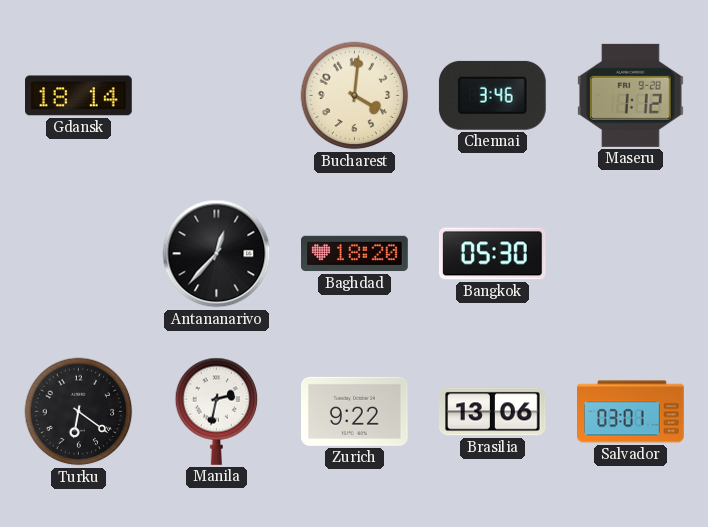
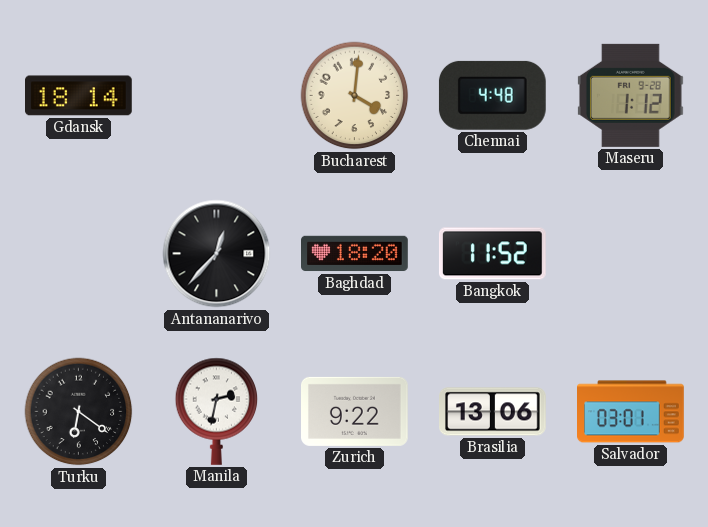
Chennai: 3:46 -> 4:48
Bangkok: 05:30 -> 11:52
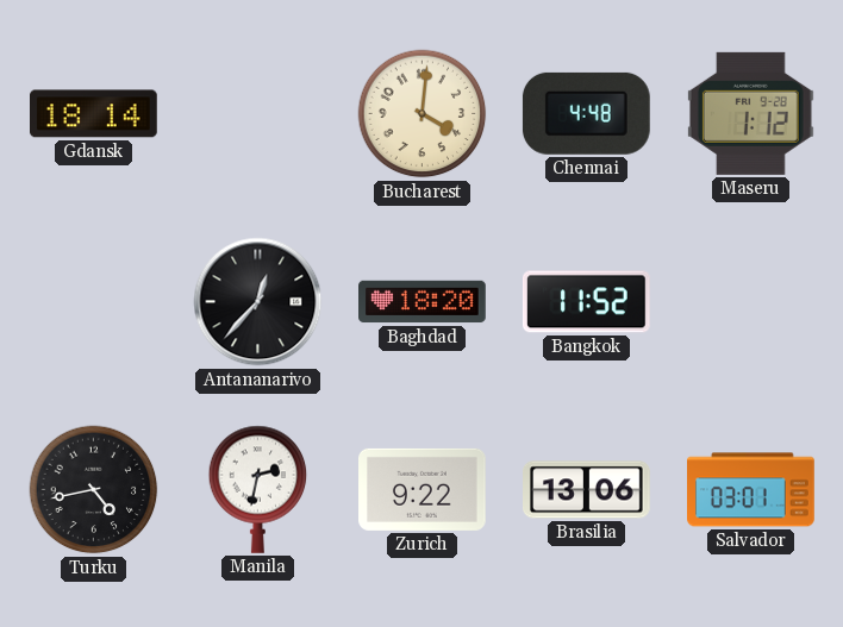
Turku: 6:21 -> 4:43
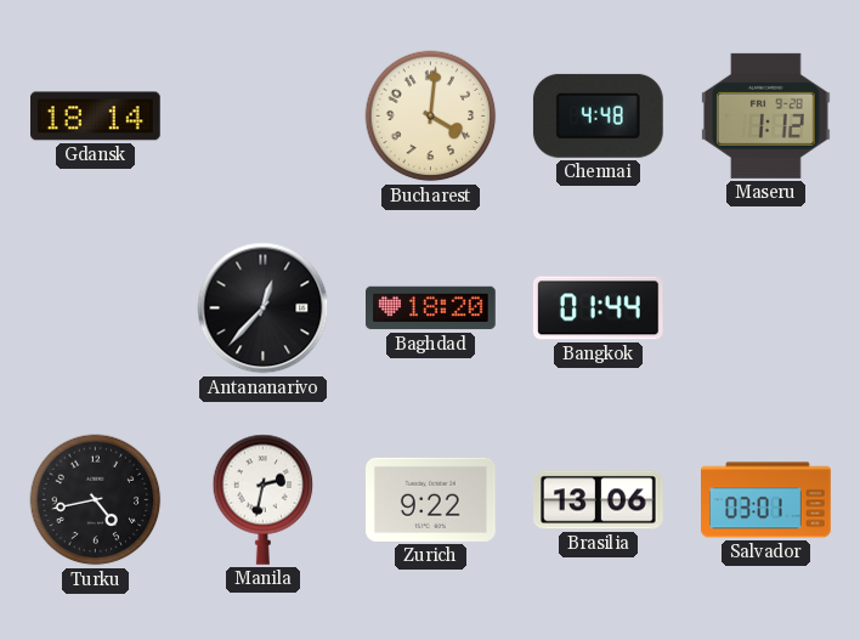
Bangkok: 11:52 -> 01:44
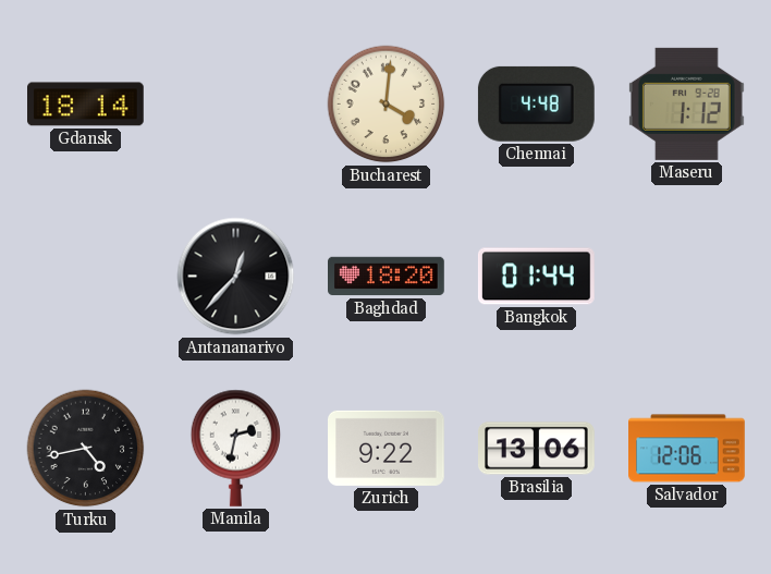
Salvador: 03:01 -> 12:06
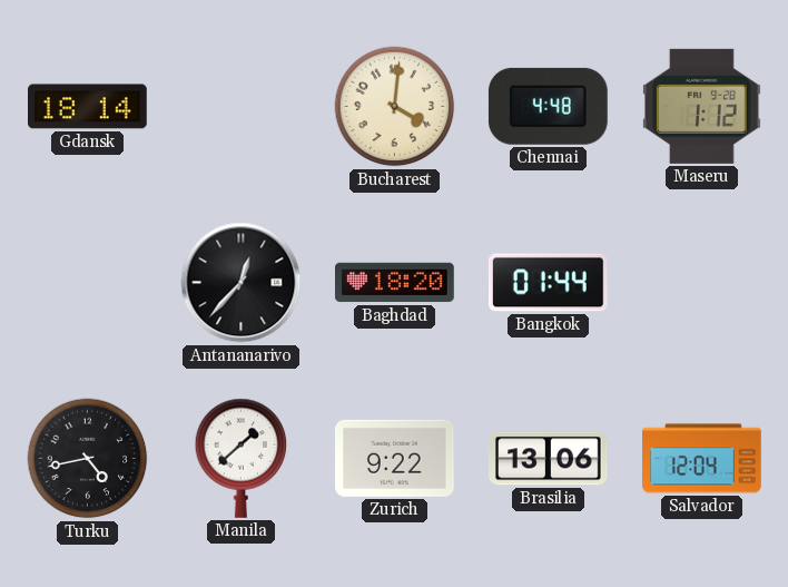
Manila: 2:32 -> 1:38
Salvador: 12:06 -> 12:04
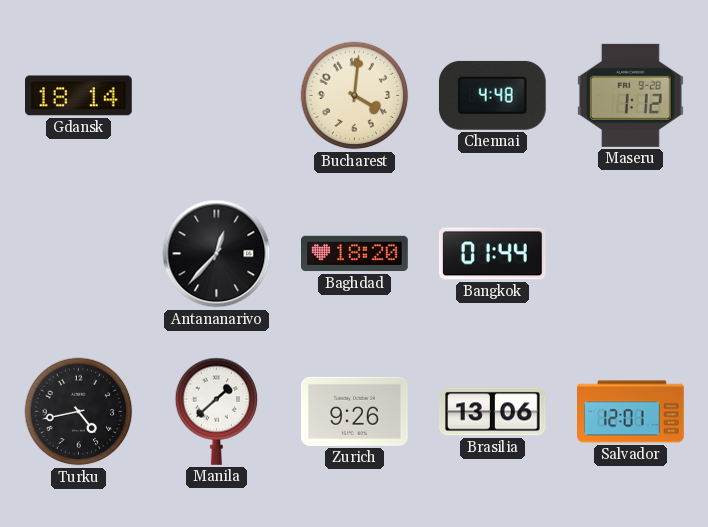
Zurich: 9:22 -> 9:26
Salvador: 12:04 -> 12:01
